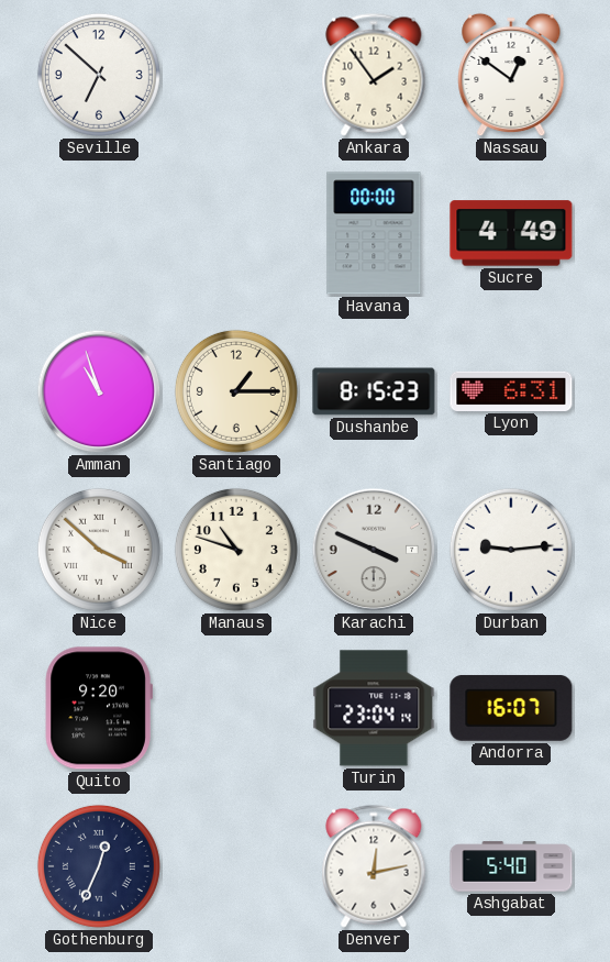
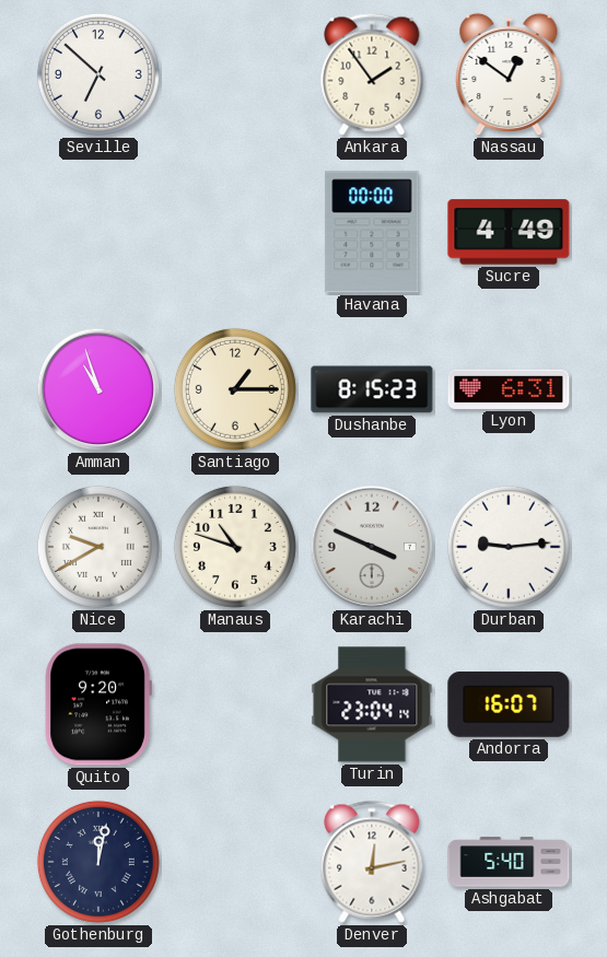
Nice: 3:52 -> 9:40
Gothenburg: 12:34 -> 12:02
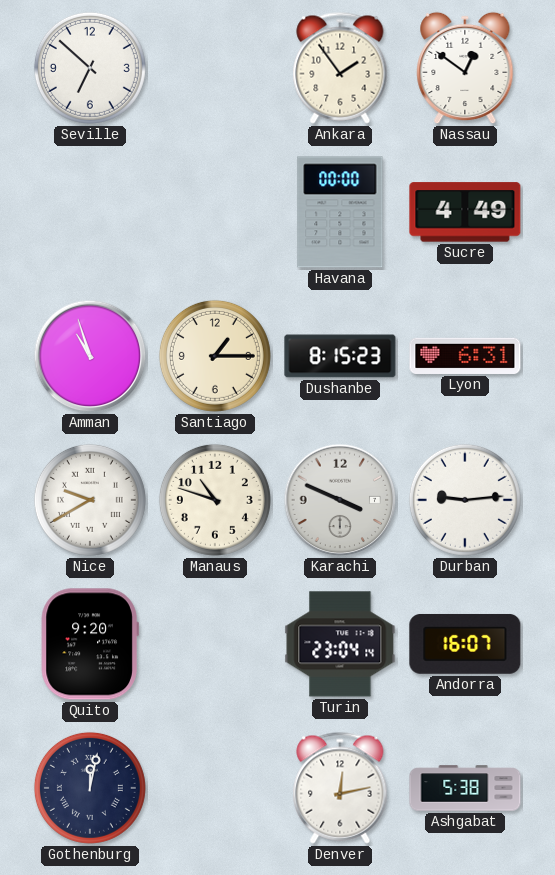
Ashgabat: 5:40 -> 5:38
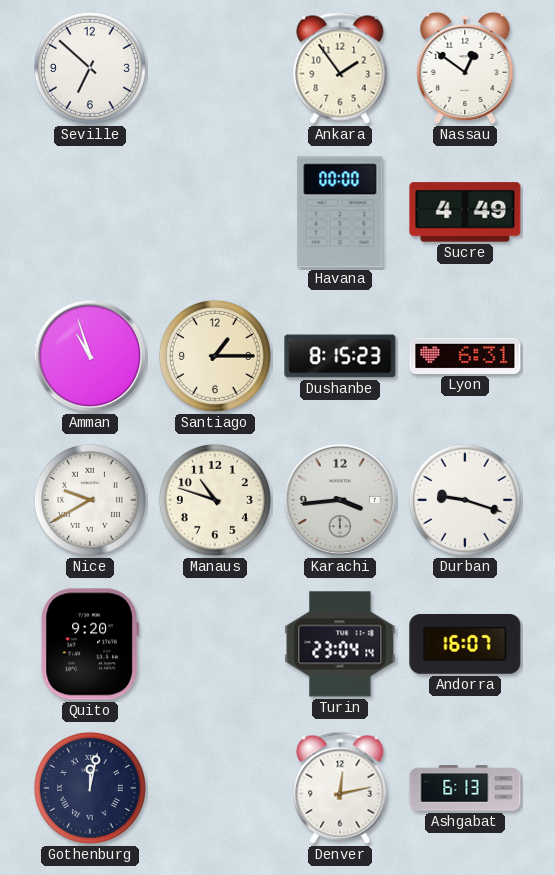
Karachi: 3:49 -> 3:44
Durban: 9:14 -> 9:18
Ashgabat: 5:38 -> 6:13
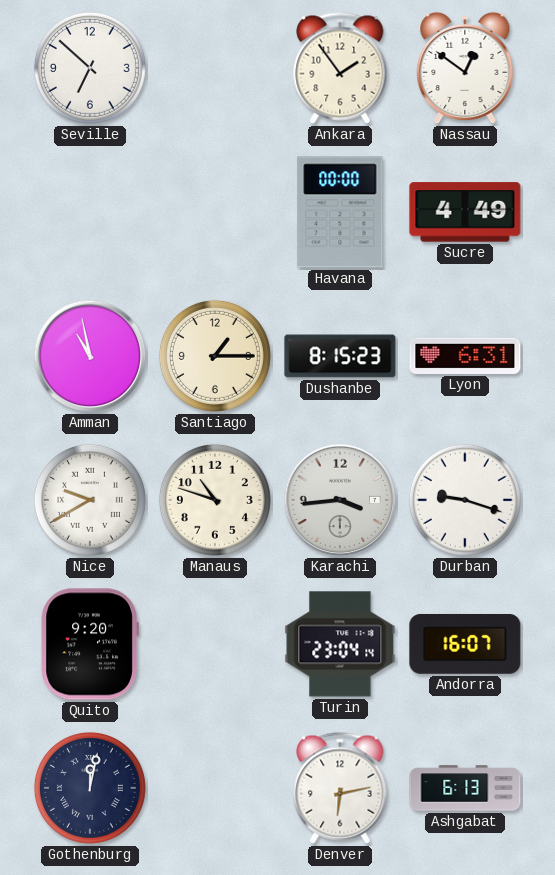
Amman: 10:57 -> 10:58
Denver: 12:13 -> 6:13
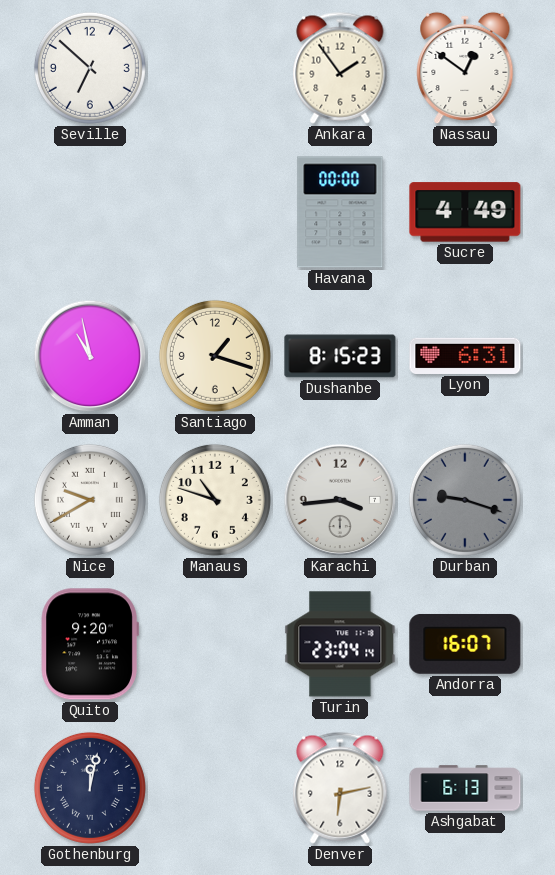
Santiago: 1:15 -> 1:18
Durban dial: white -> grey
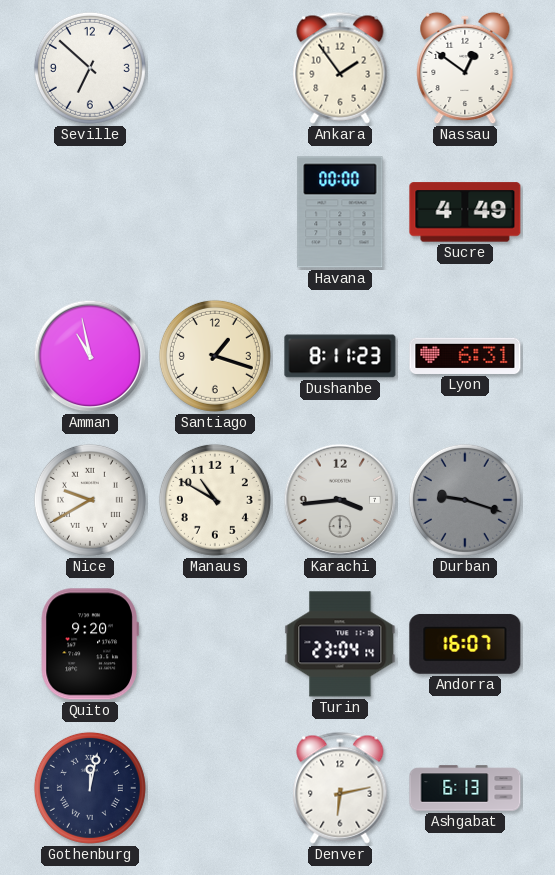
Dushanbe: 8:15 -> 8:11
Manaus: 10:48 -> 10:50
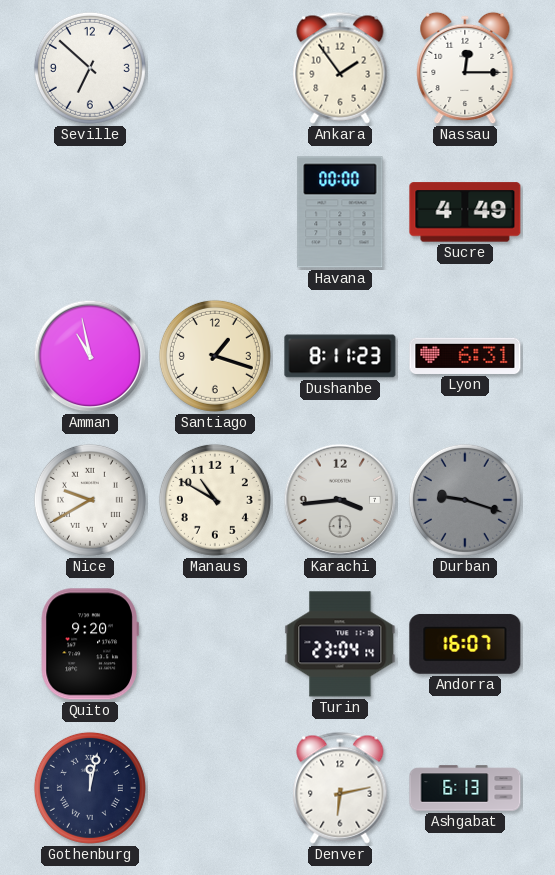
Nassau: 12:51 -> 12:15
